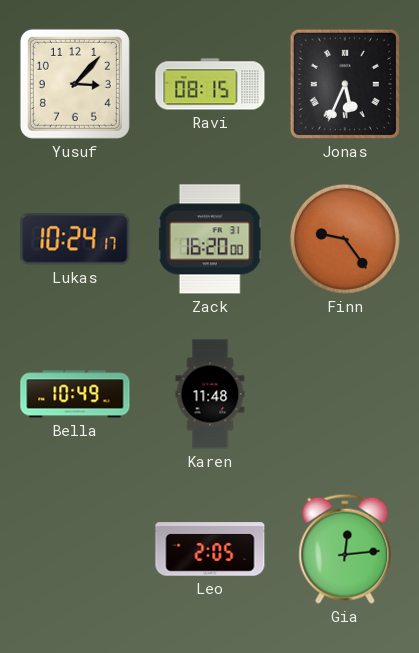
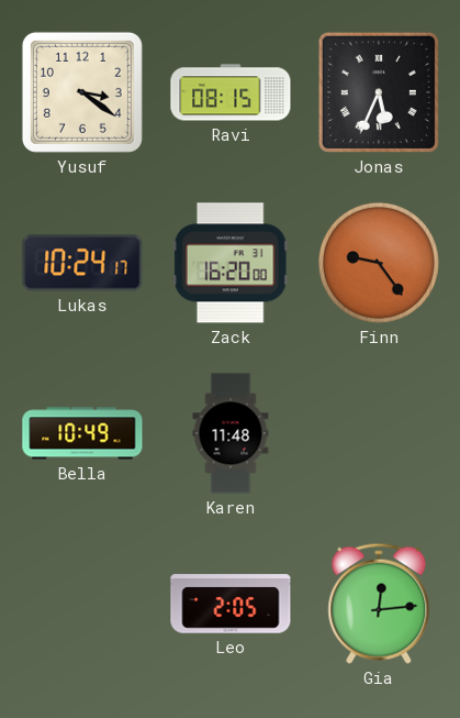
Yusuf: 3:07 -> 3:21
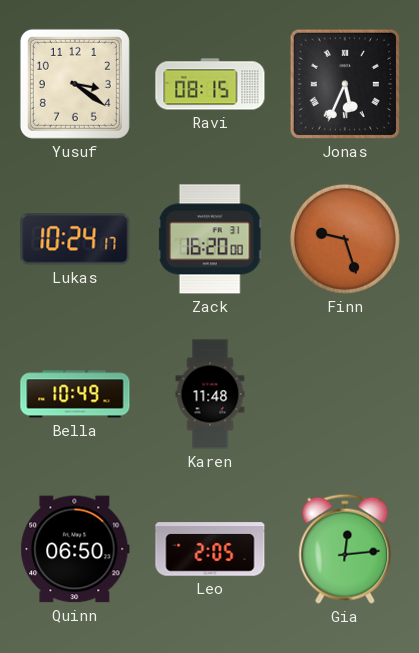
Finn: 9:24 -> 9:27
Quinn: none -> 06:50
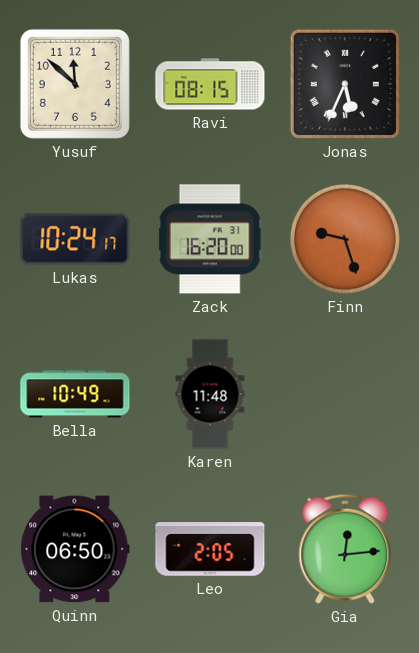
Yusuf: 3:21 -> 11:52
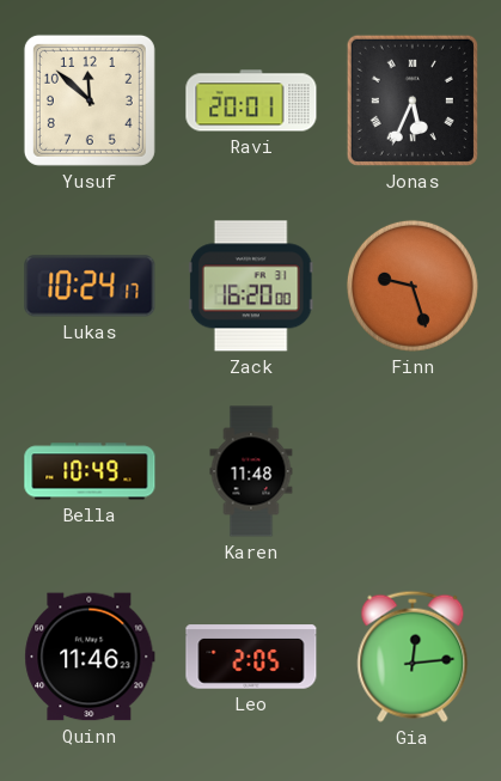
Ravi: 08:15 -> 20:01
Quinn: 06:50 -> 11:46
